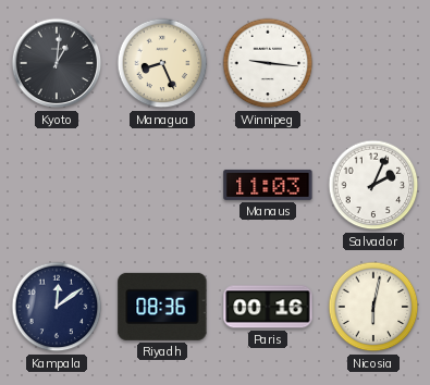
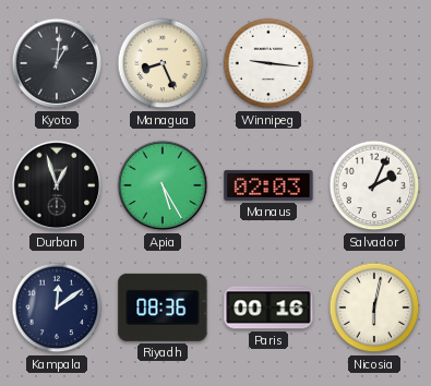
Durban: none -> 12:57
Apia: none -> 5:25
Manaus: 11:03 -> 02:03
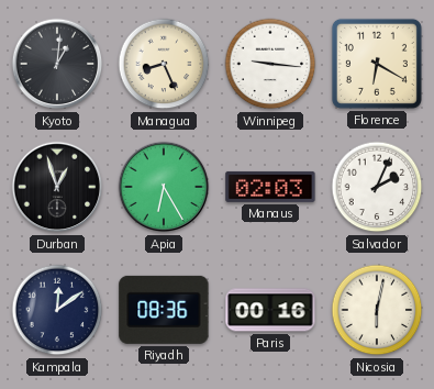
Florence: none -> 6:20
Apia: 5:25 -> 6:25
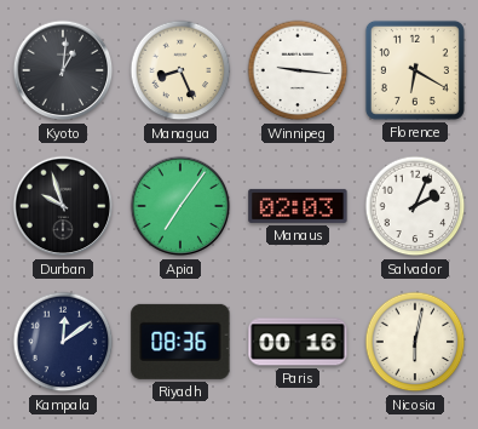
Durban: 12:57 -> 9:57
Apia: 6:25 -> 7:06
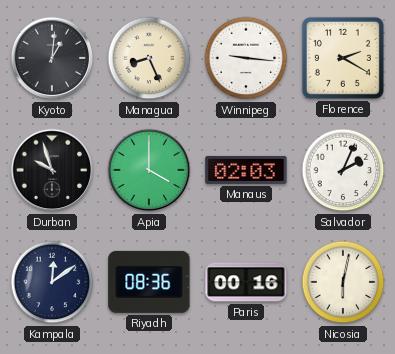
Florence: 6:20 -> 2:20
Apia: 7:06 -> 4:00
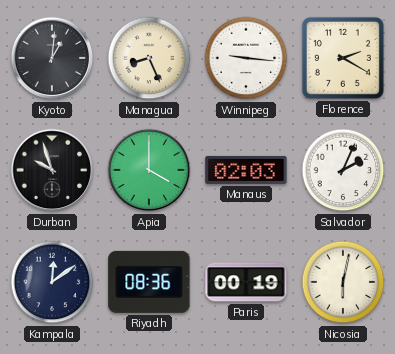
Paris: 00:16 -> 00:19
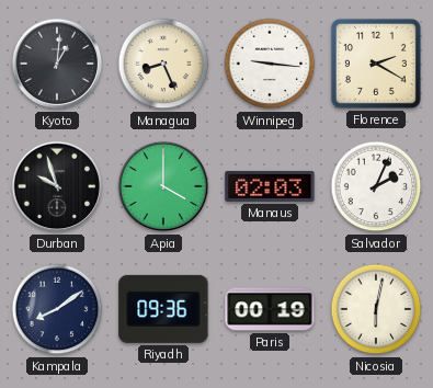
Kampala: 12:09 -> 8:09
Riyadh: 08:36 -> 09:36
